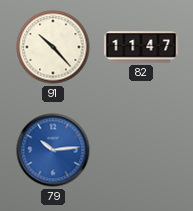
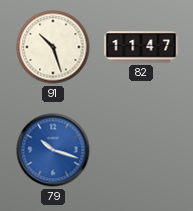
91: 10:23 -> 10:27
79: 10:14 -> 10:18
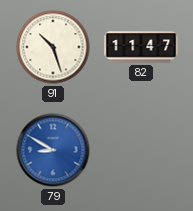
79: 10:18 -> 8:50
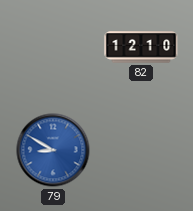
91: 10:27 -> none
82: 11:47 -> 12:10
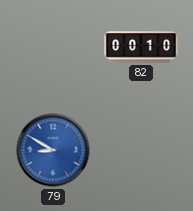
82: 12:10 -> 00:10
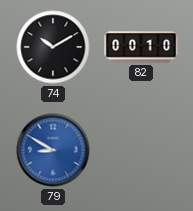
74: none -> 10:10
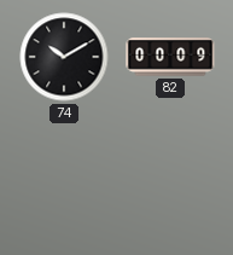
82: 00:10 -> 00:09
79: 8:50 -> none
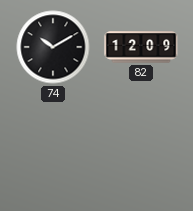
82: 00:09 -> 12:09
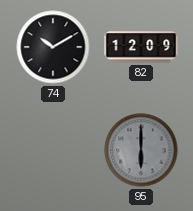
95: none -> 6:00
